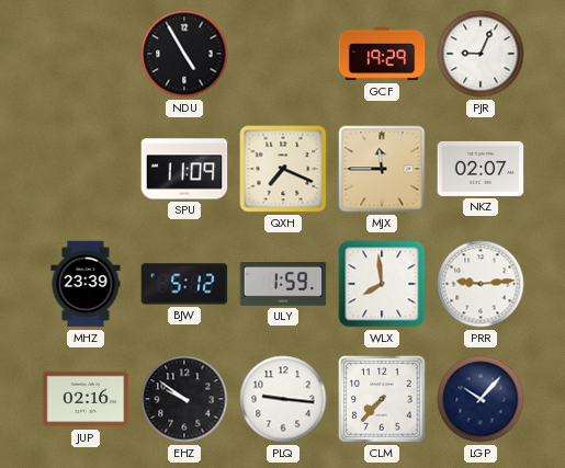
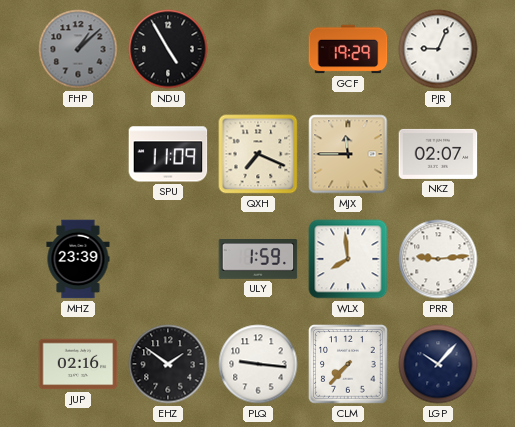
FHP: none -> 1:08
BJW: 5:12 -> none
EHZ: 9:51 -> 1:51
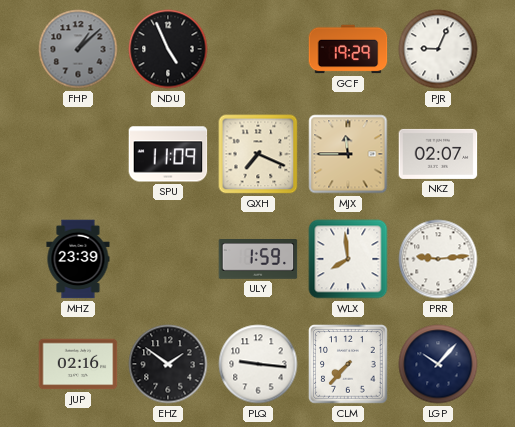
NDU: 4:55 -> 4:56
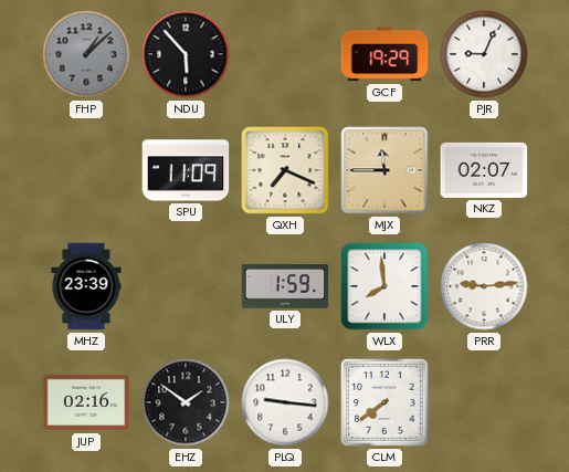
NDU: 4:56 -> 5:53
CLM: 7:37 -> 7:39
LGP: 10:07 -> none
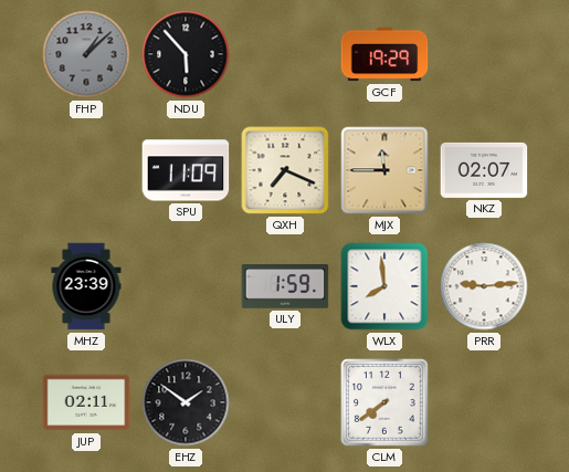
PJR: 9:04 -> none
JUP: 02:16 -> 02:11
PLQ: 9:16 -> none
